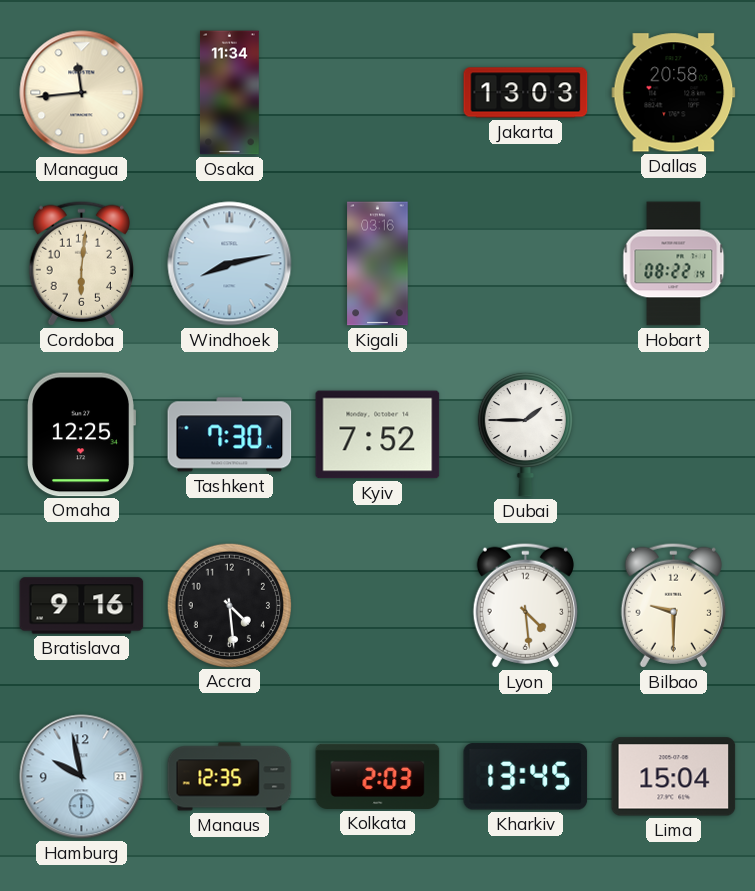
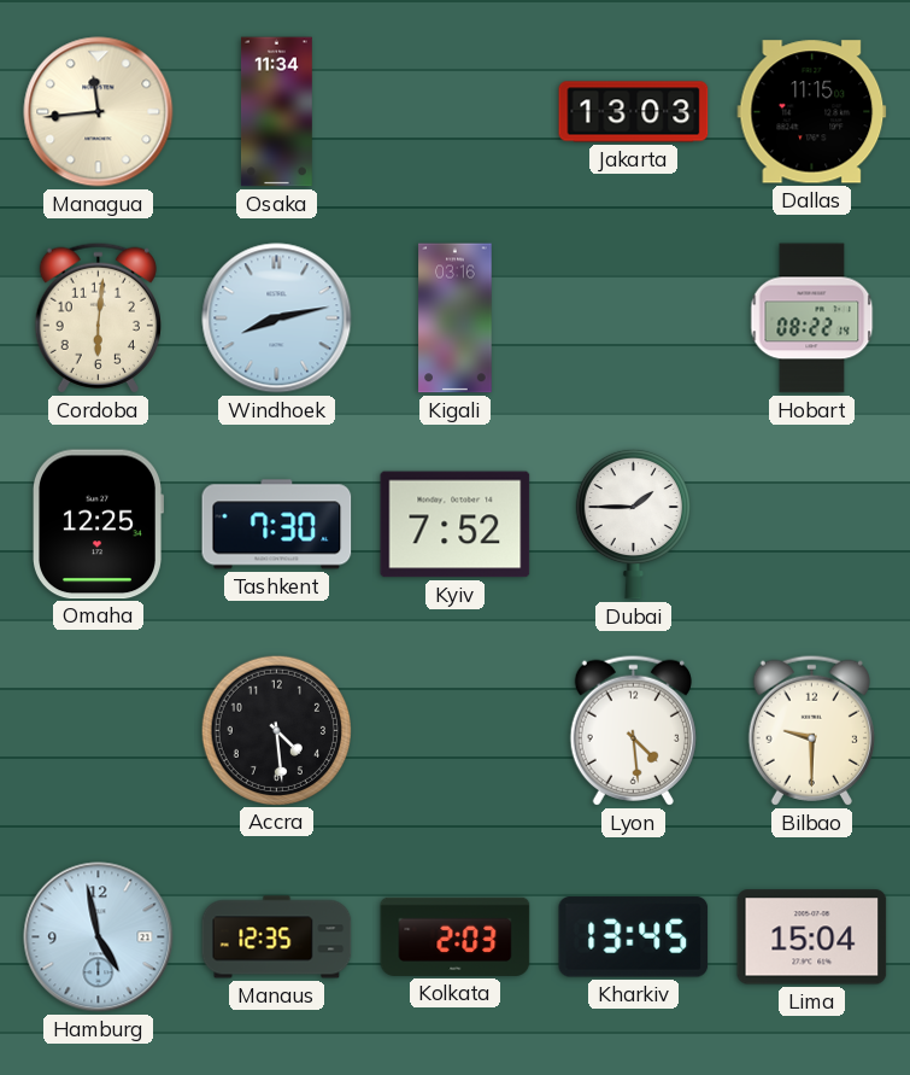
Dallas: 20:58 -> 11:15
Bratislava: 9:16 -> none
Hamburg: 9:58 -> 4:58
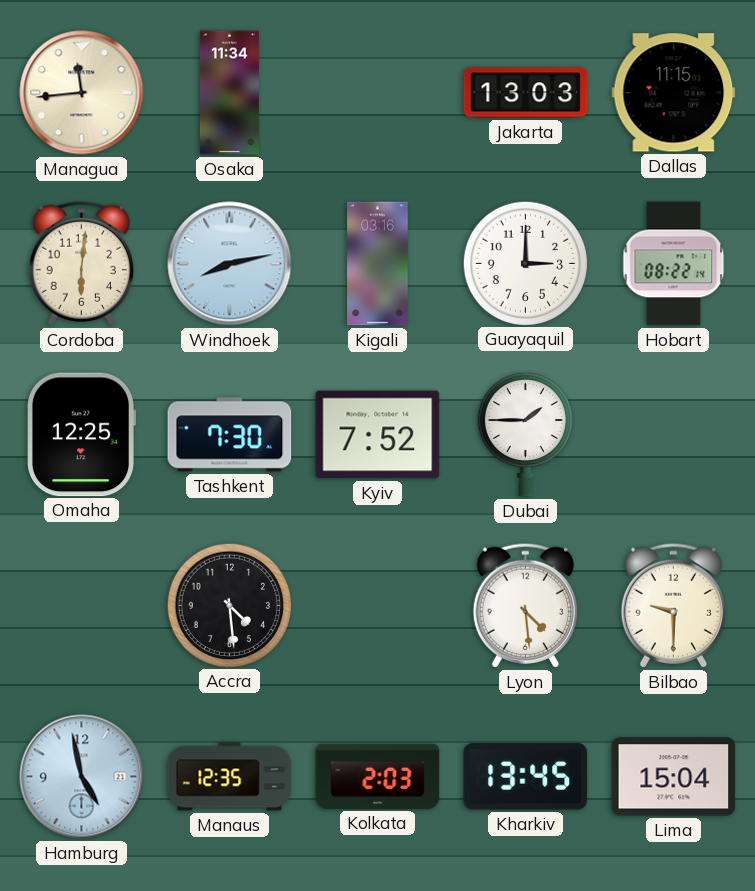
Guayaquil: none -> 3:00
